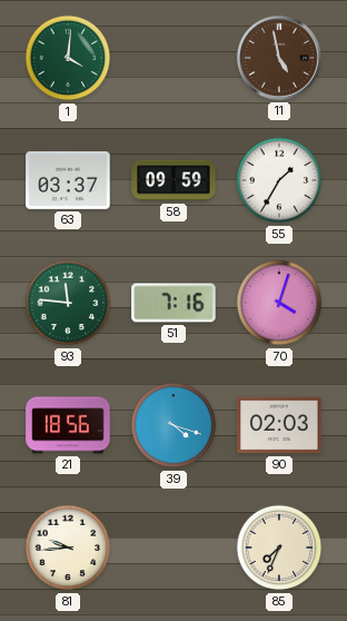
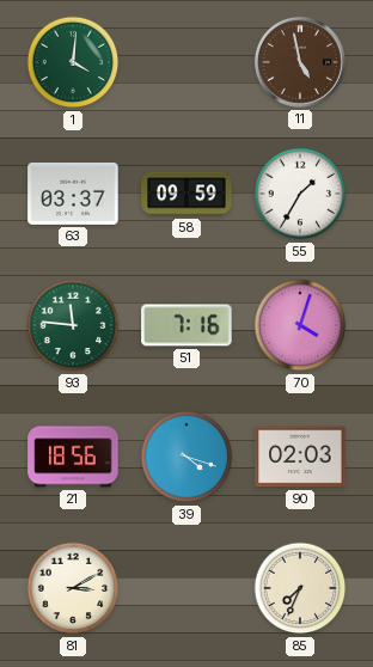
81: 9:44 -> 3:10
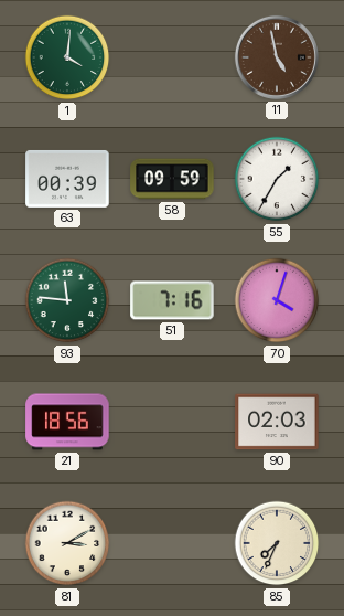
63: 03:37 -> 00:39
39: 4:18 -> none
